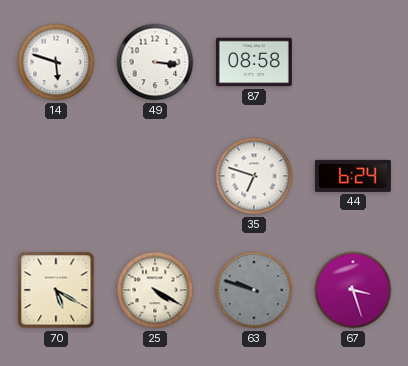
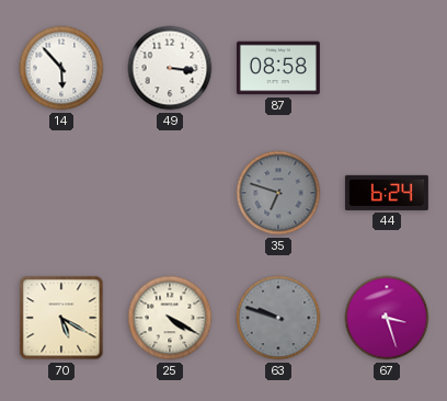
14: 5:48 -> 5:53
35 dial: white -> grey
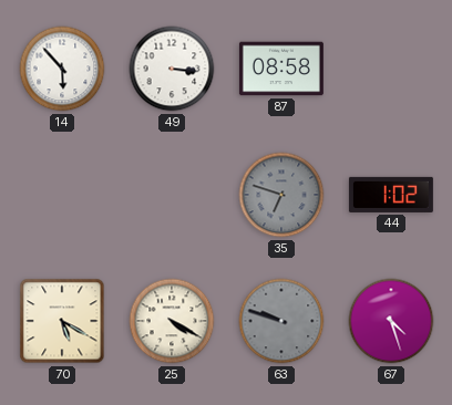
44: 6:24 -> 1:02
67: 3:27 -> 4:27
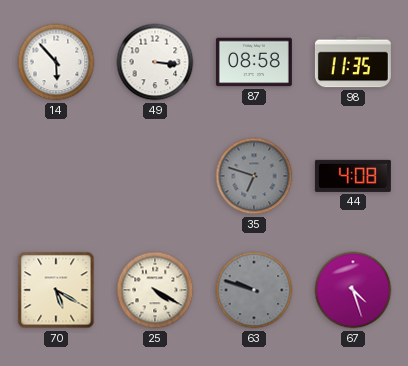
98: none -> 11:35
44: 1:02 -> 4:08
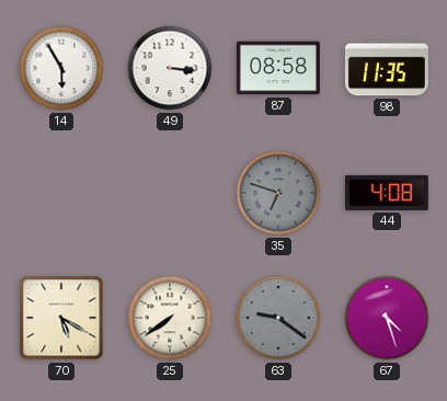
14: 5:53 -> 5:55
25: 4:20 -> 7:39
63: 9:48 -> 9:21
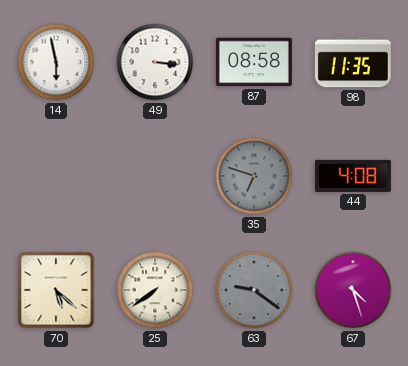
14: 5:55 -> 5:58
70: 5:20 -> 5:22
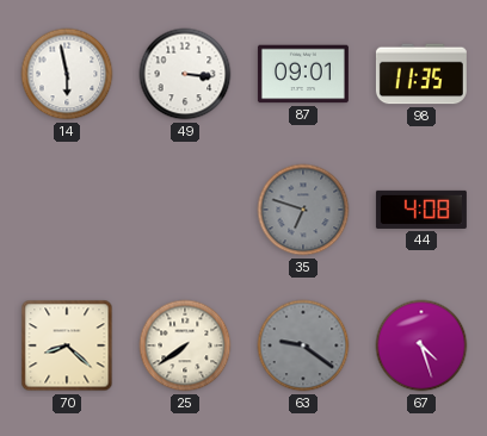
87: 08:58 -> 09:01
70: 5:22 -> 8:22
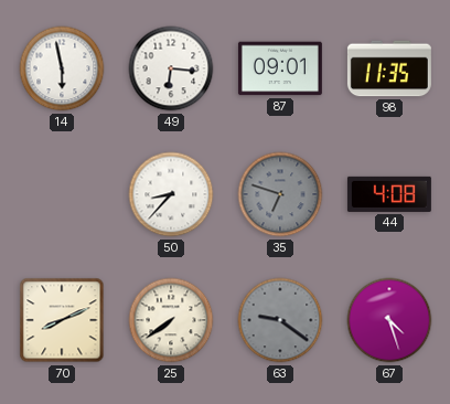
49: 3:16 -> 6:16
50: none -> 8:37
70: 8:22 -> 8:11
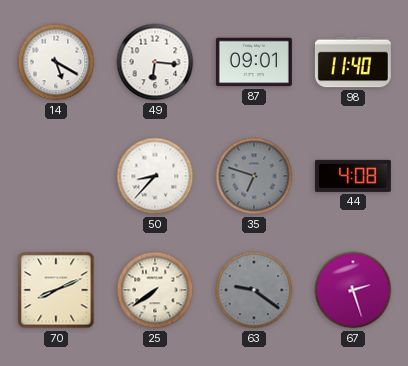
14: 5:58 -> 5:20
98: 11:35 -> 11:40
67: 4:27 -> 2:27
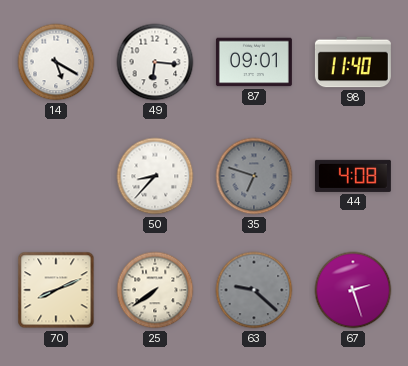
63: 9:21 -> 9:22
